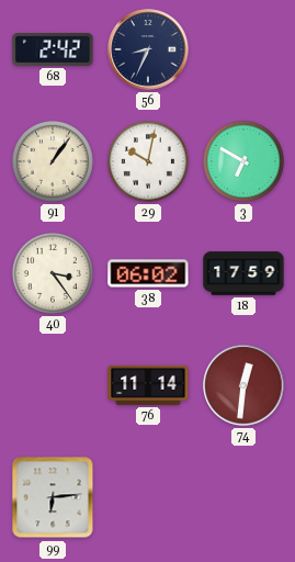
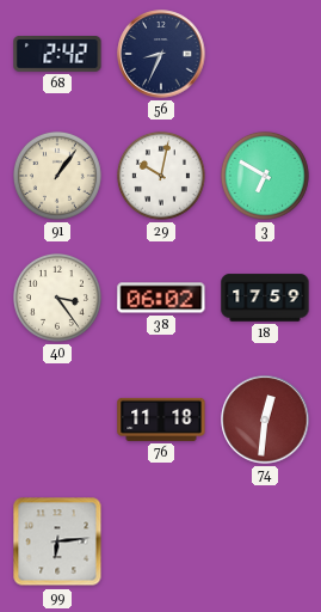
76: 11:14 -> 11:18
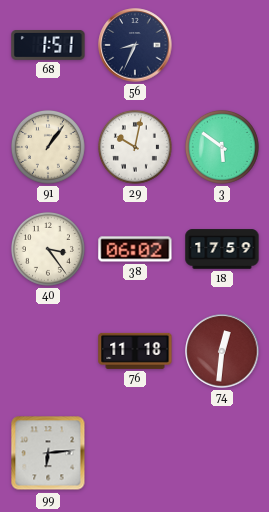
68: 2:42 -> 1:51
3: 6:50 -> 5:51
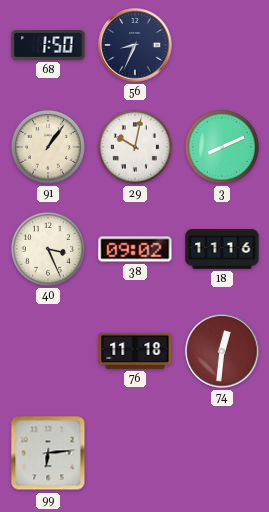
68: 1:51 -> 1:50
3: 5:51 -> 8:11
40: 3:24 -> 3:26
38: 06:02 -> 09:02
18: 17:59 -> 11:16
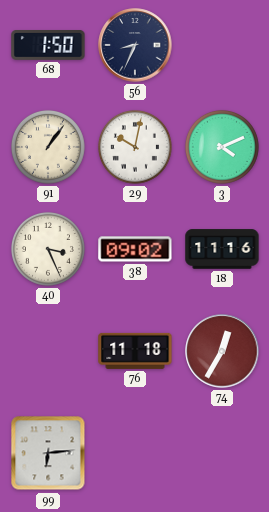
3: 8:11 -> 4:11
74: 12:31 -> 12:35
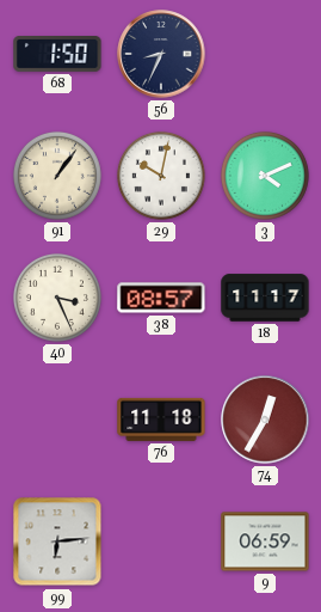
38: 09:02 -> 08:57
18: 11:16 -> 11:17
9: none -> 06:59
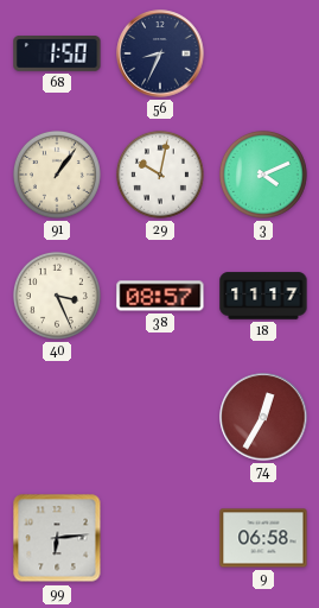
76: 11:18 -> none
9: 06:59 -> 06:58
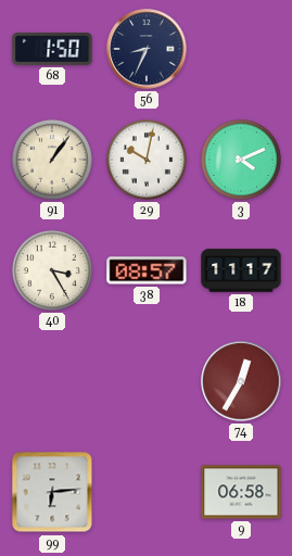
40: 3:26 -> 3:25
